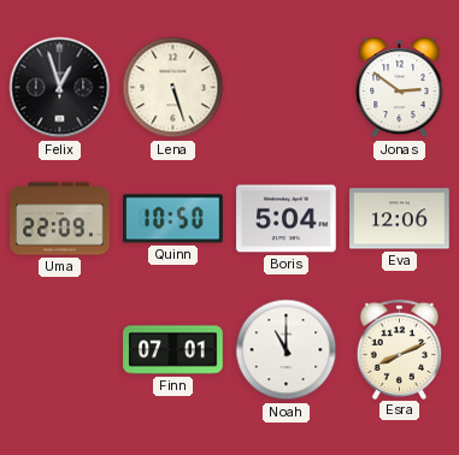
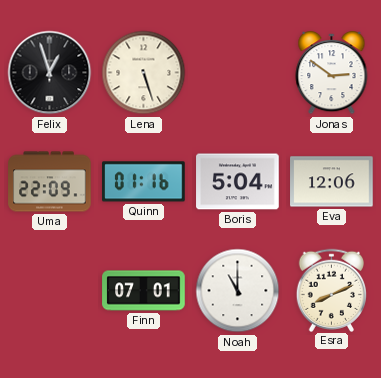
Quinn: 10:50 -> 01:16
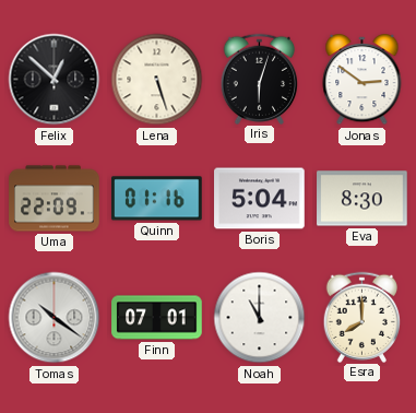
Felix: 12:57 -> 12:52
Iris: none -> 6:03
Eva: 12:06 -> 8:30
Tomas: none -> 10:21
Esra: 8:11 -> 8:00
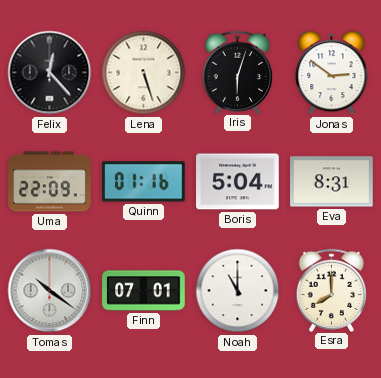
Felix: 12:52 -> 12:23
Eva: 8:30 -> 8:31
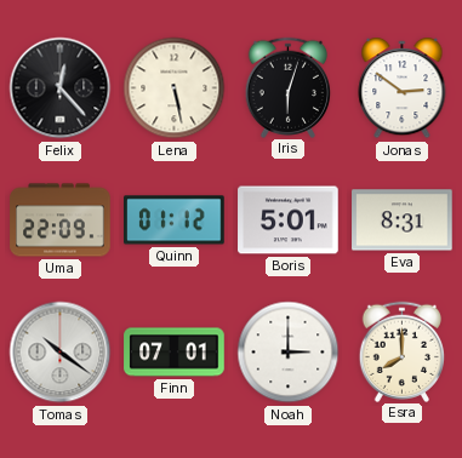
Lena: 5:27 -> 5:28
Quinn: 01:16 -> 01:12
Boris: 5:04 -> 5:01
Noah: 11:00 -> 3:00
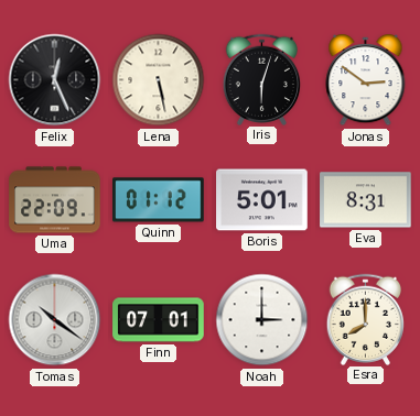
Felix: 12:23 -> 12:26
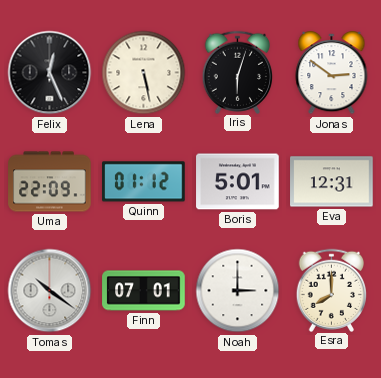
Eva: 8:31 -> 12:31
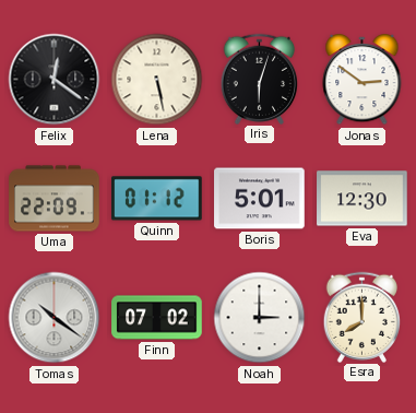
Felix: 12:26 -> 12:21
Eva: 12:31 -> 12:30
Finn: 07:01 -> 07:02
